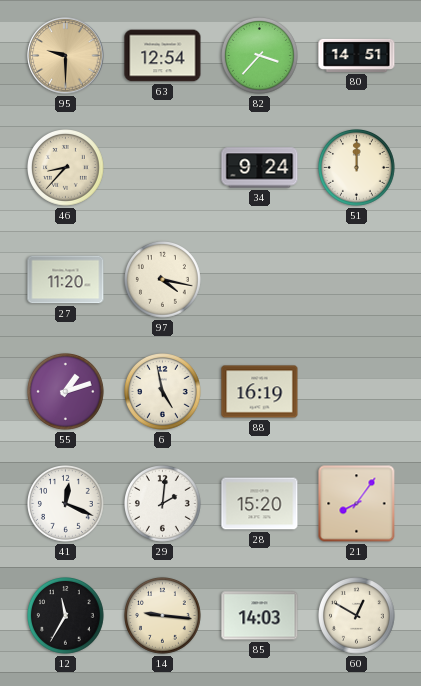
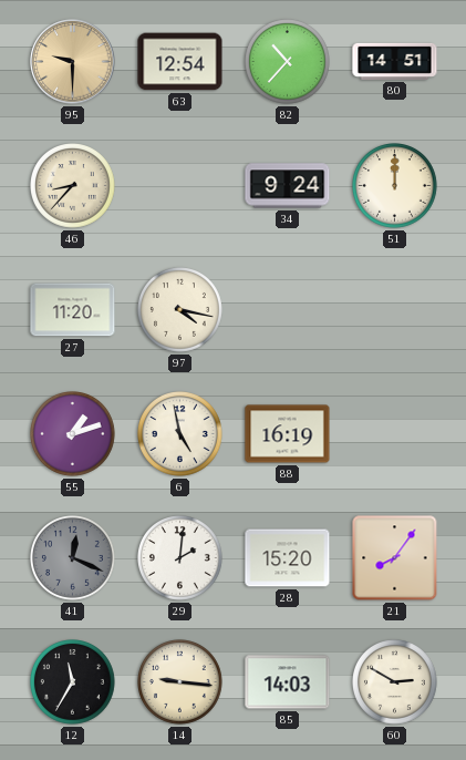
82: 3:37 -> 10:37
41 dial: white -> grey
60: 12:50 -> 2:50
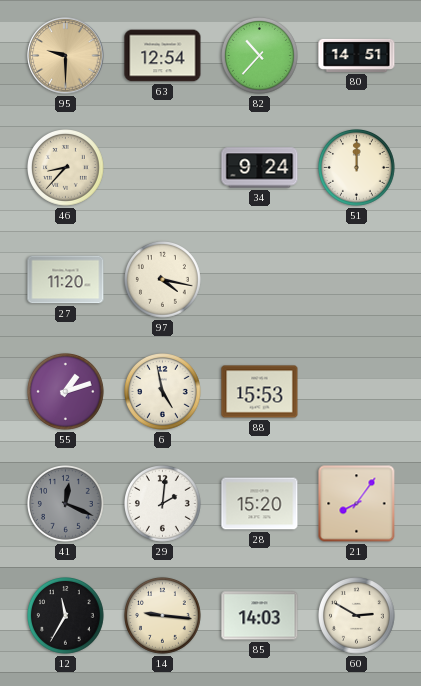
88: 16:19 -> 15:53
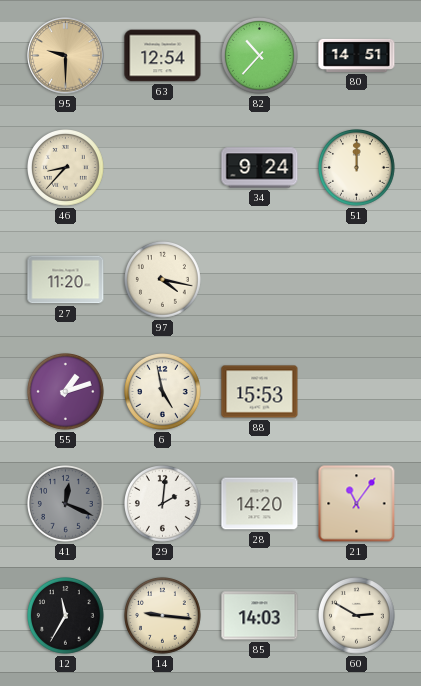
28: 15:20 -> 14:20
21: 8:06 -> 11:06
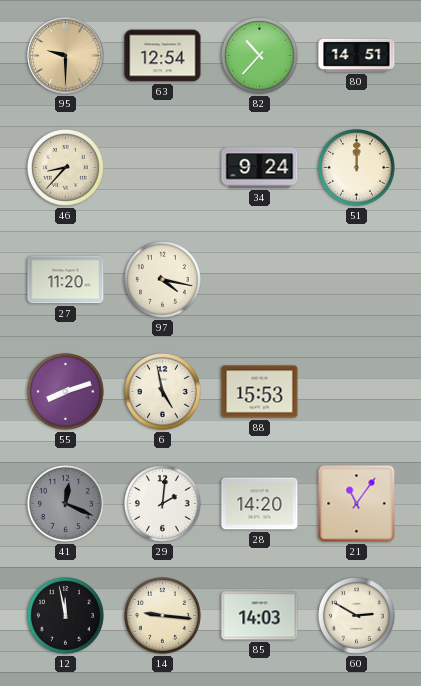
55: 1:12 -> 8:12
12: 11:35 -> 11:58
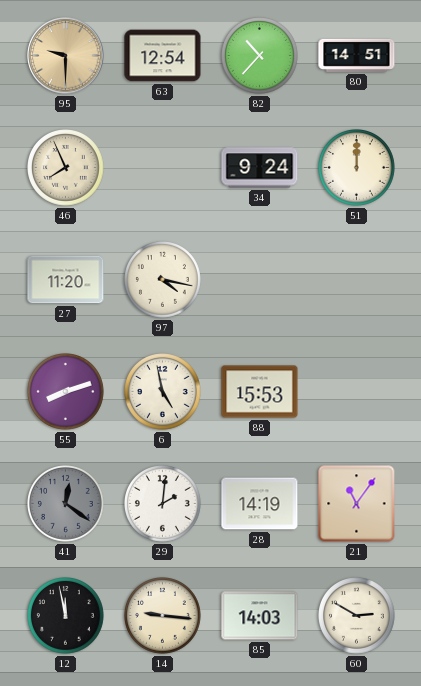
46: 8:37 -> 7:56
41: 12:19 -> 12:21
28: 14:20 -> 14:19
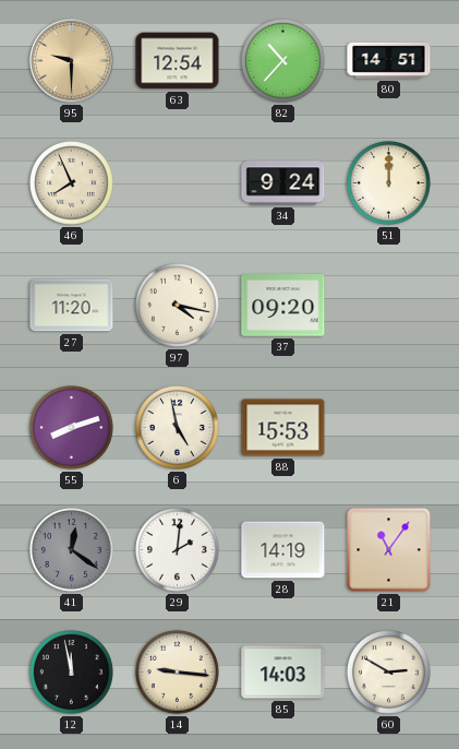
37: none -> 09:20
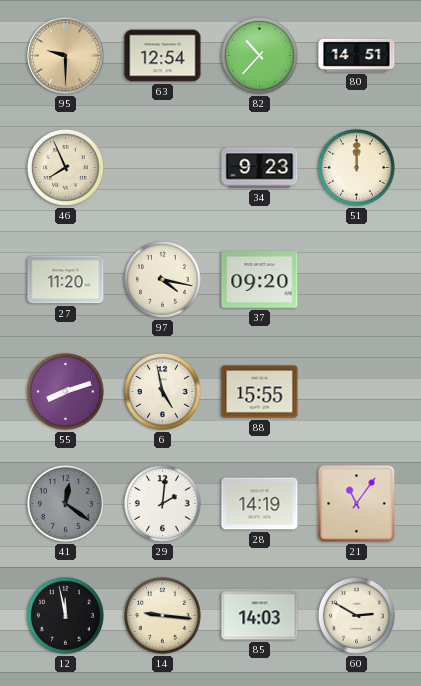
34: 9:24 -> 9:23
88: 15:53 -> 15:55
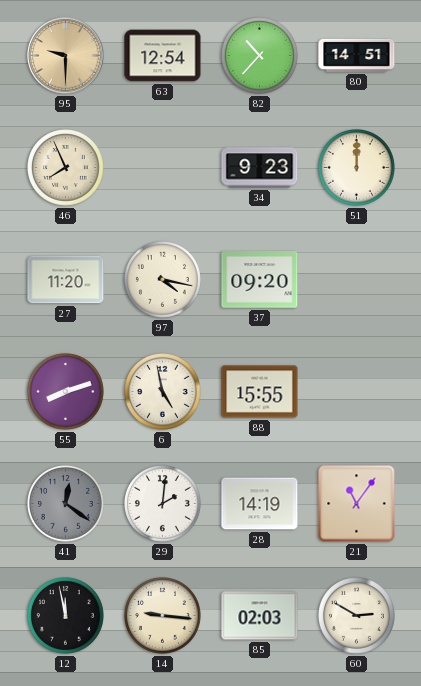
85: 14:03 -> 02:03
